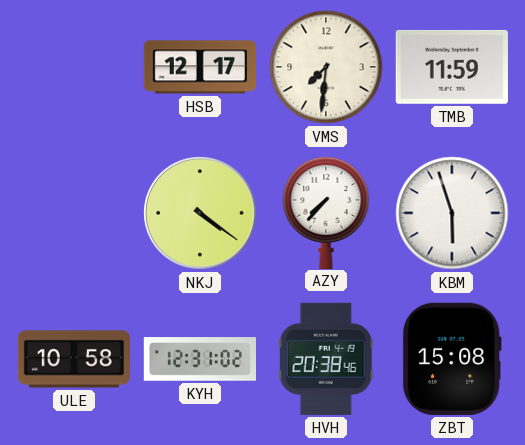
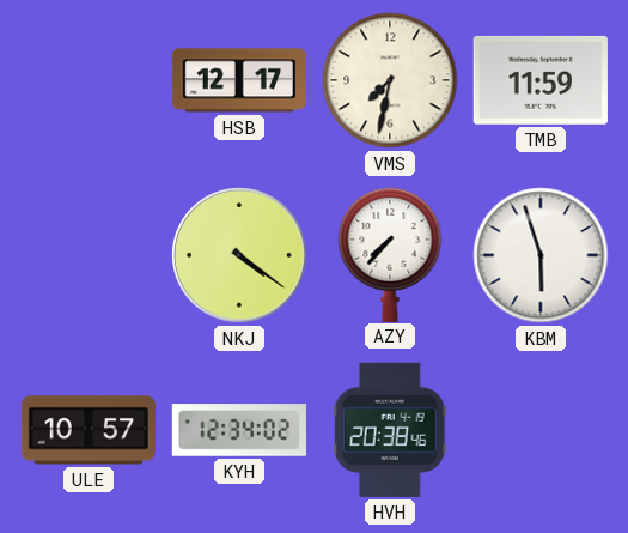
VMS: 7:31 -> 7:32
ULE: 10:58 -> 10:57
KYH: 12:31 -> 12:34
ZBT: 15:08 -> none
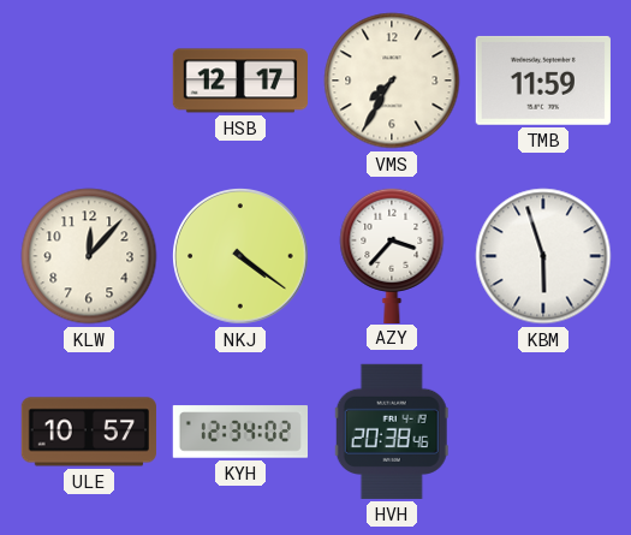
VMS: 7:32 -> 7:35
KLW: none -> 12:07
AZY: 7:37 -> 3:37
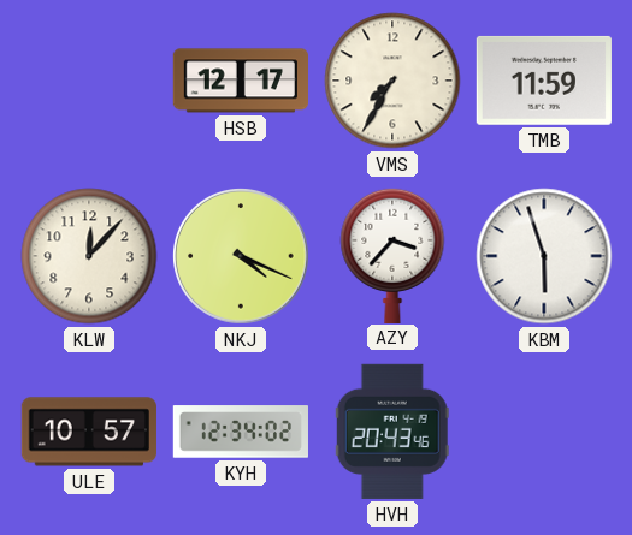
NKJ: 4:21 -> 4:19
HVH: 20:38 -> 20:43
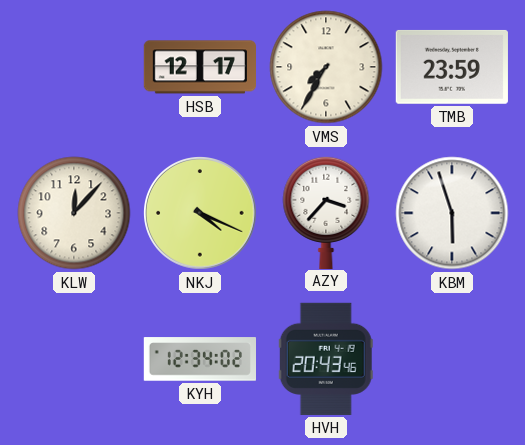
TMB: 11:59 -> 23:59
ULE: 10:57 -> none
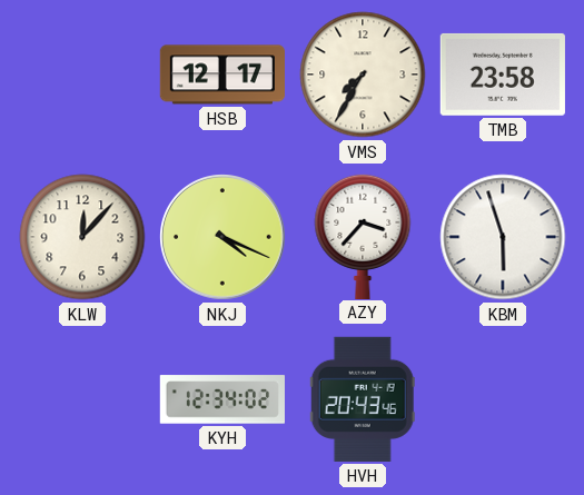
TMB: 23:59 -> 23:58
